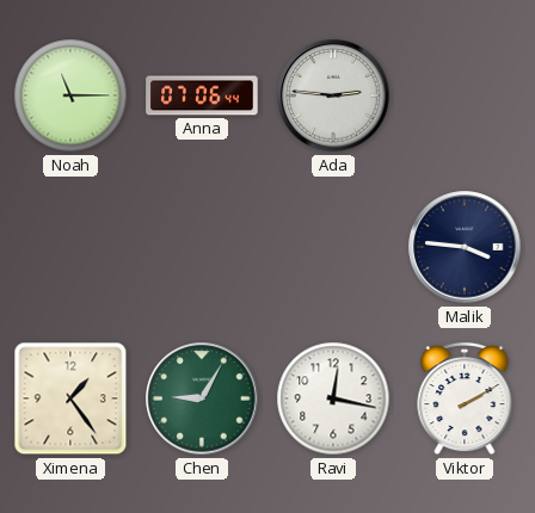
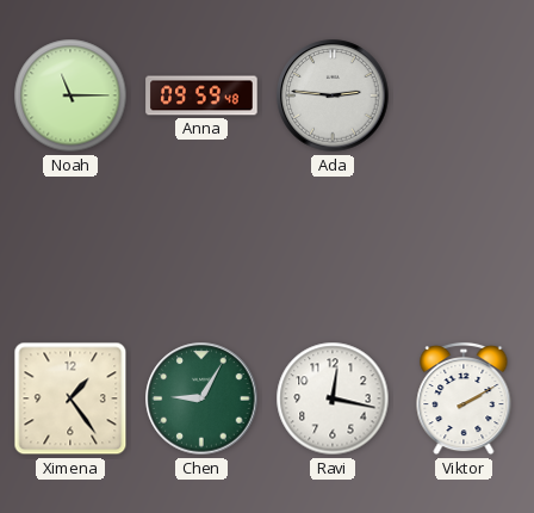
Anna: 07:06 -> 09:59
Malik: 3:46 -> none
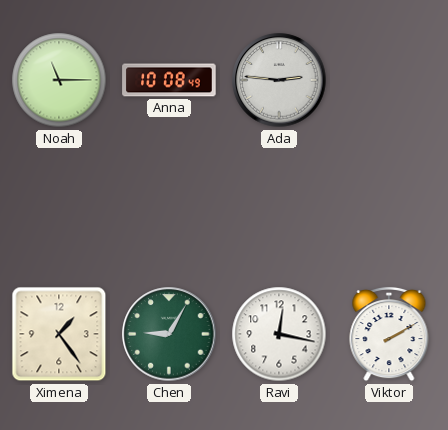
Anna: 09:59 -> 10:08
